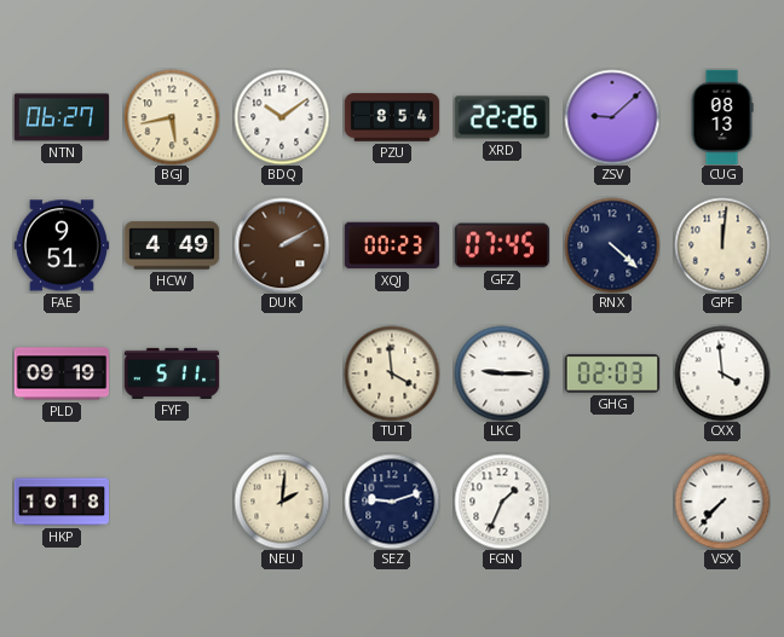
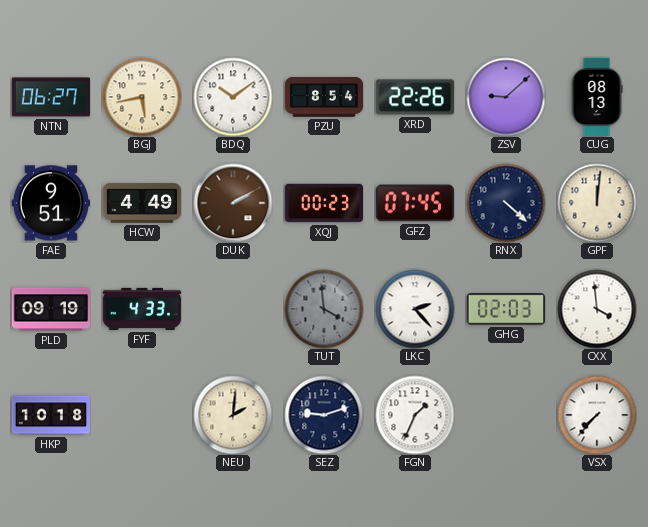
FYF: 5:11 -> 4:33
TUT dial: cream -> grey
LKC: 9:15 -> 2:23
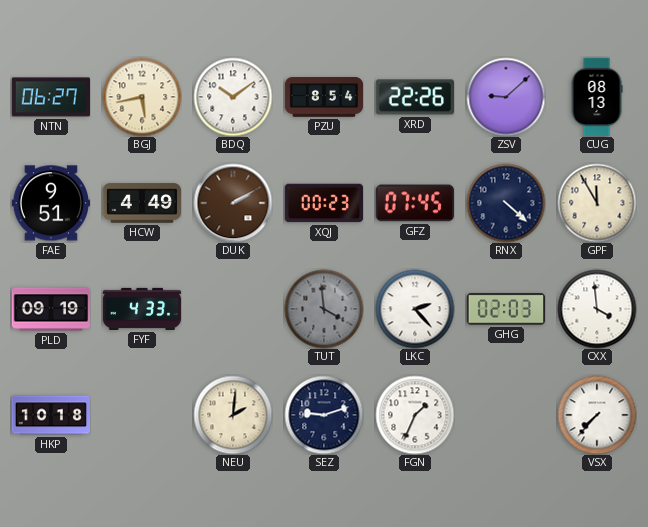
GPF: 12:01 -> 11:55
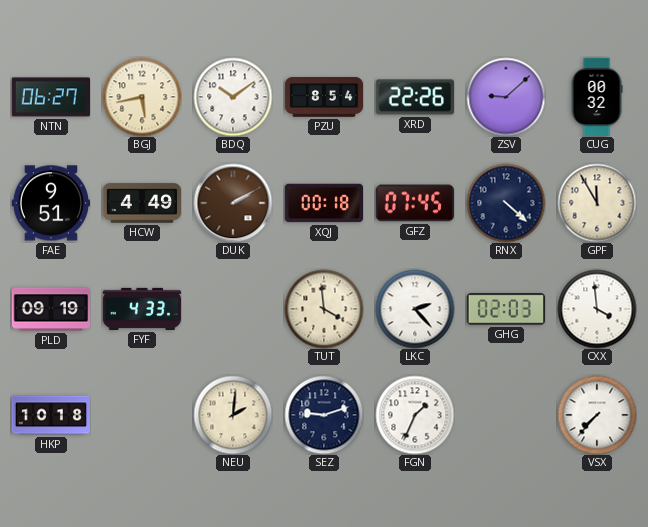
CUG: 08:13 -> 00:32
XQJ: 00:23 -> 00:18
TUT dial: grey -> cream
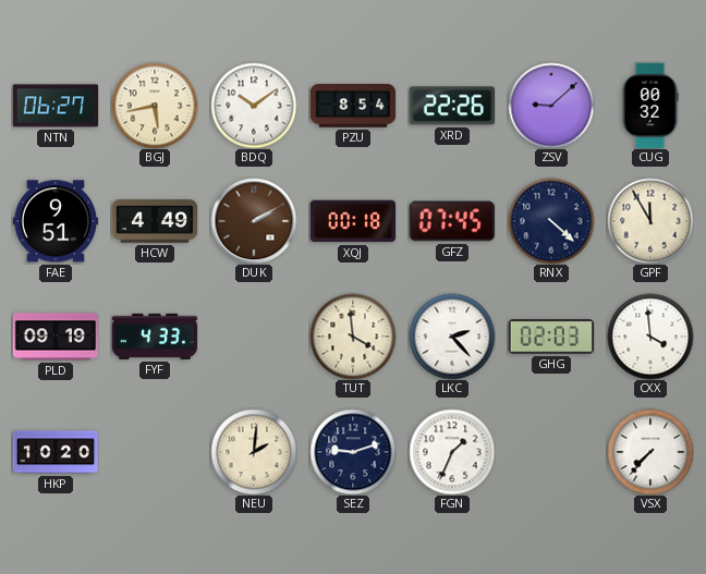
HKP: 10:18 -> 10:20
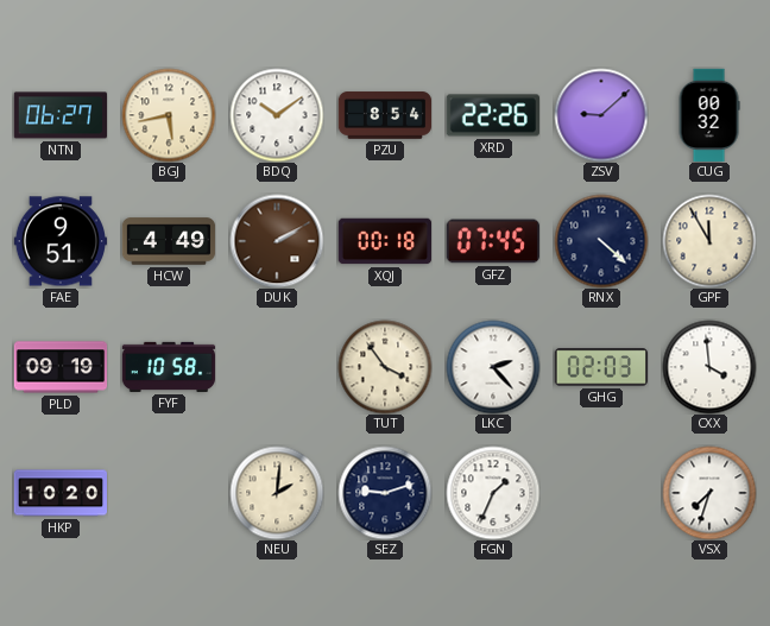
FYF: 4:33 -> 10:58
TUT: 3:59 -> 3:54
VSX: 7:37 -> 7:33
